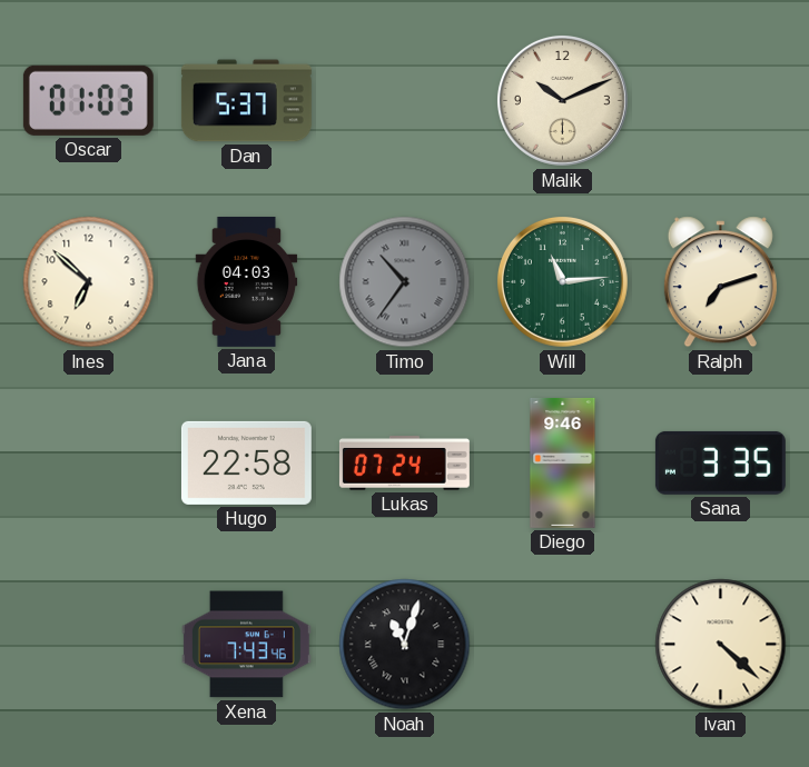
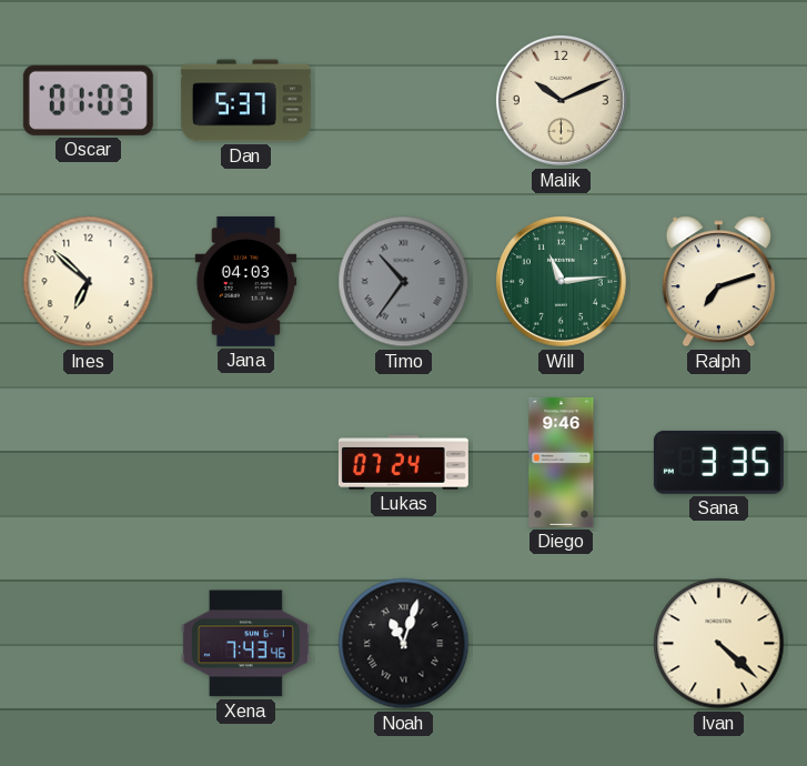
Hugo: 22:58 -> none
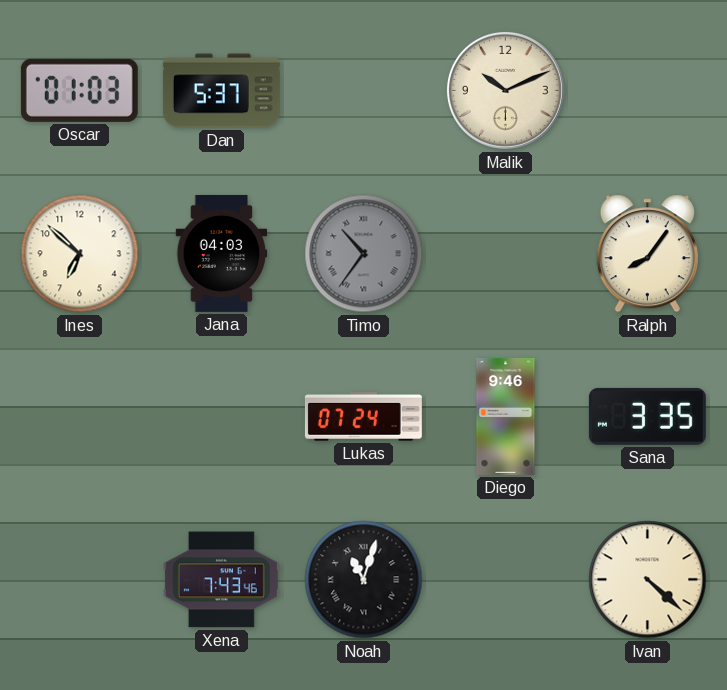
Will: 11:14 -> none
Ralph: 7:12 -> 8:06
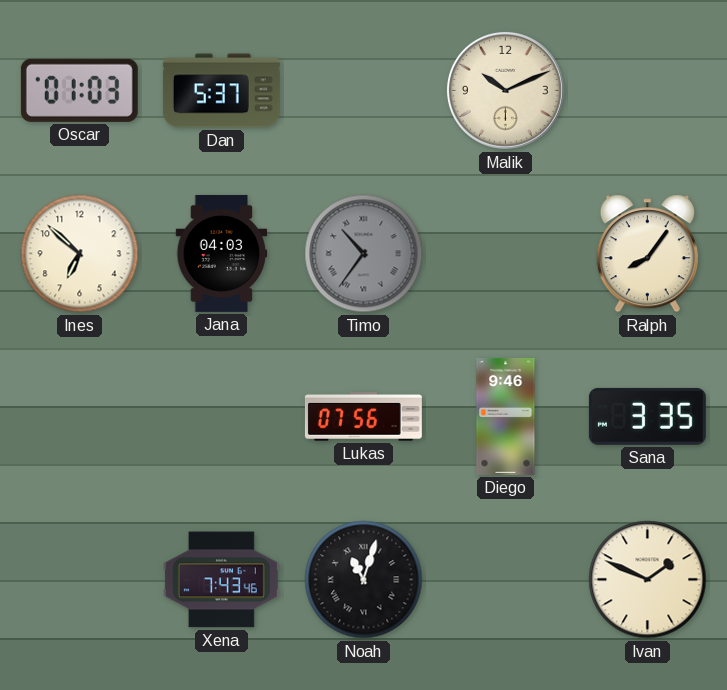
Lukas: 07:24 -> 07:56
Ivan: 4:22 -> 1:49
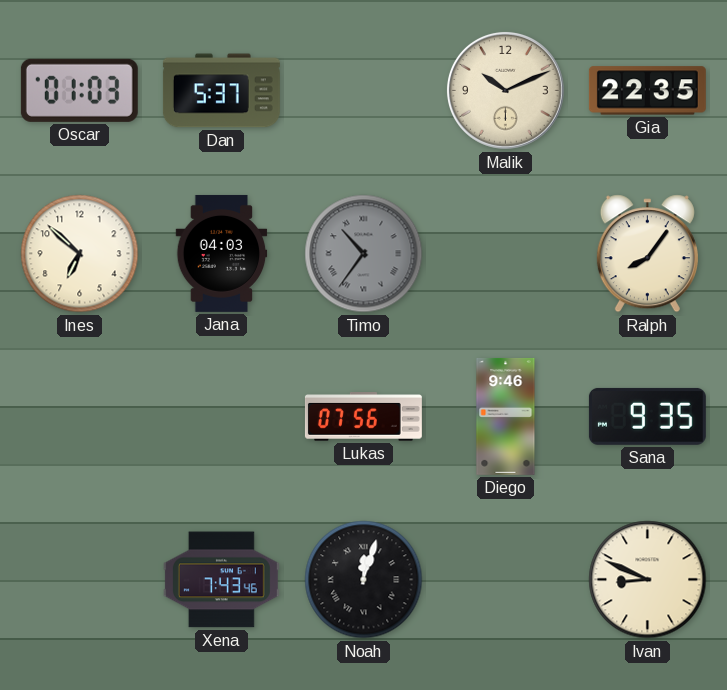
Gia: none -> 22:35
Sana: 3:35 -> 9:35
Noah: 11:03 -> 12:03
Ivan: 1:49 -> 8:49
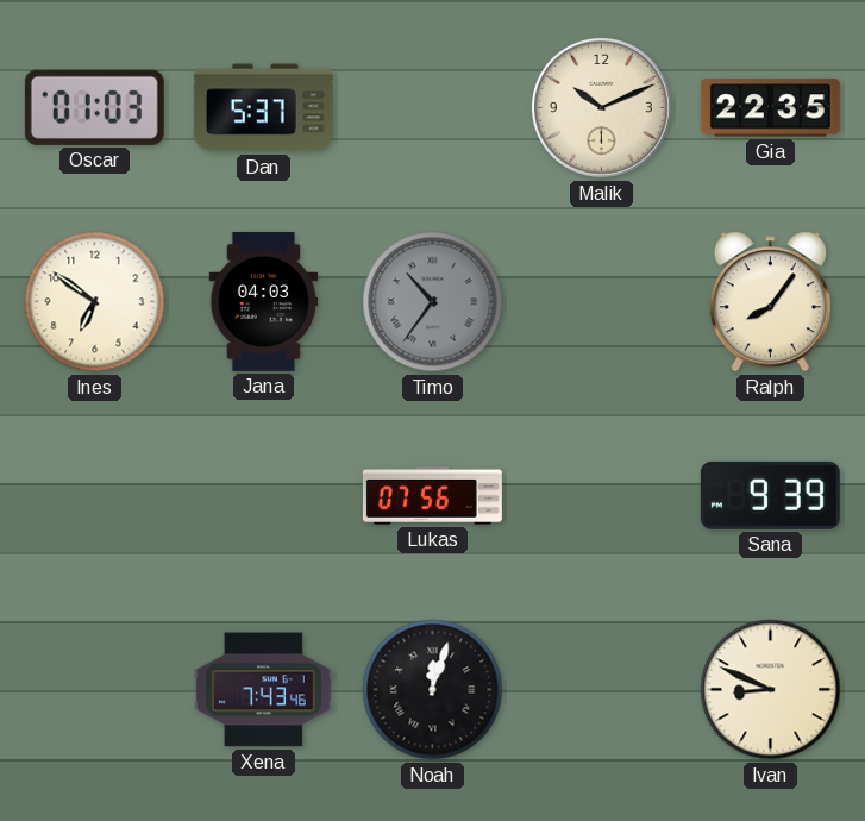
Ines: 6:52 -> 6:51
Diego: 9:46 -> none
Sana: 9:35 -> 9:39
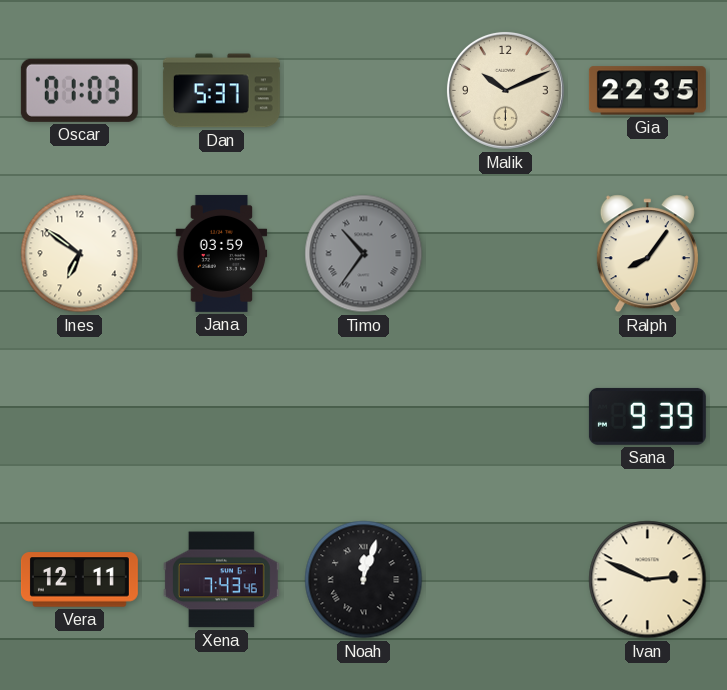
Jana: 04:03 -> 03:59
Lukas: 07:56 -> none
Vera: none -> 12:11
Ivan: 8:49 -> 2:49
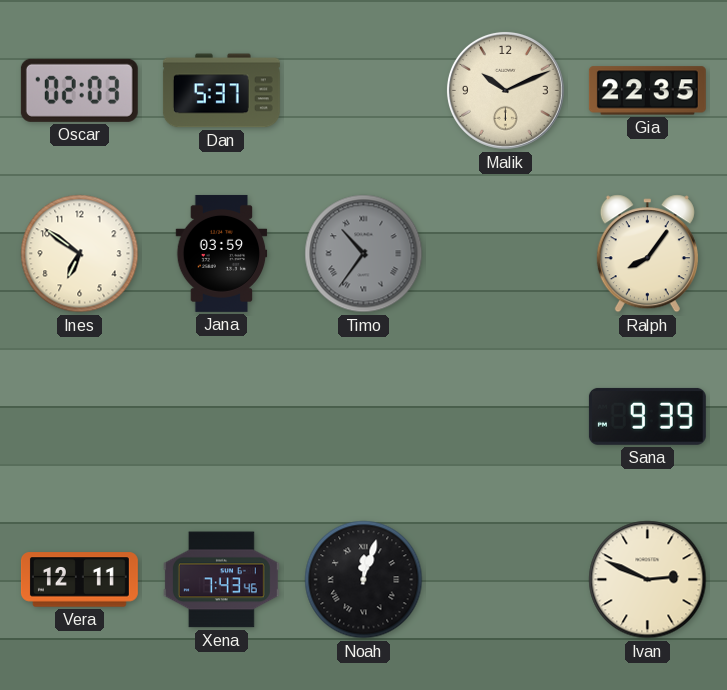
Oscar: 01:03 -> 02:03
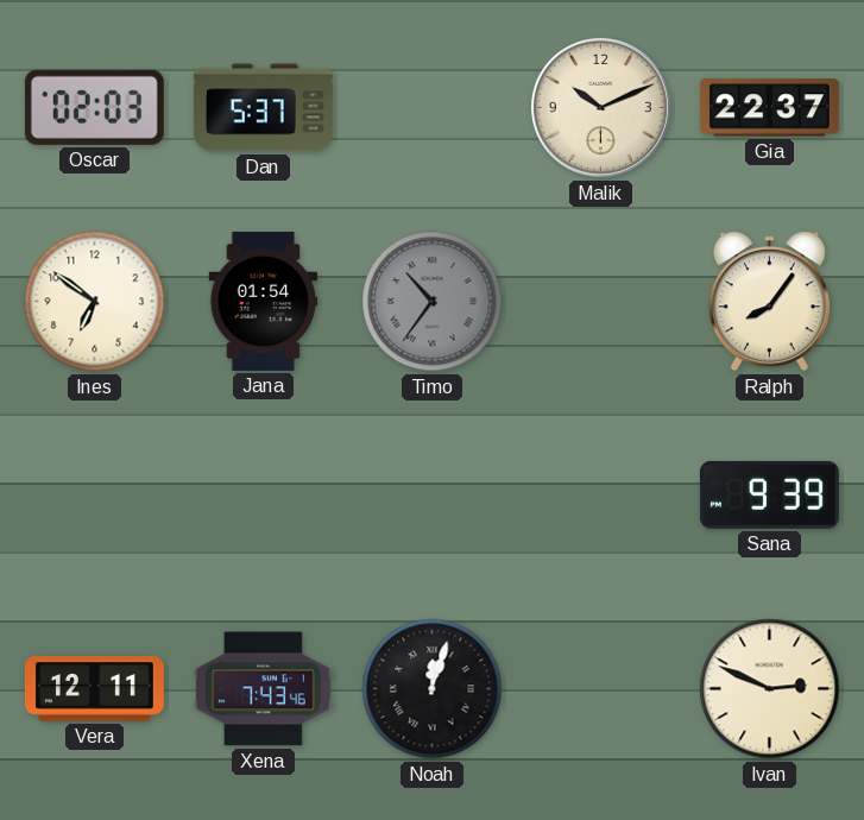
Gia: 22:35 -> 22:37
Jana: 03:59 -> 01:54
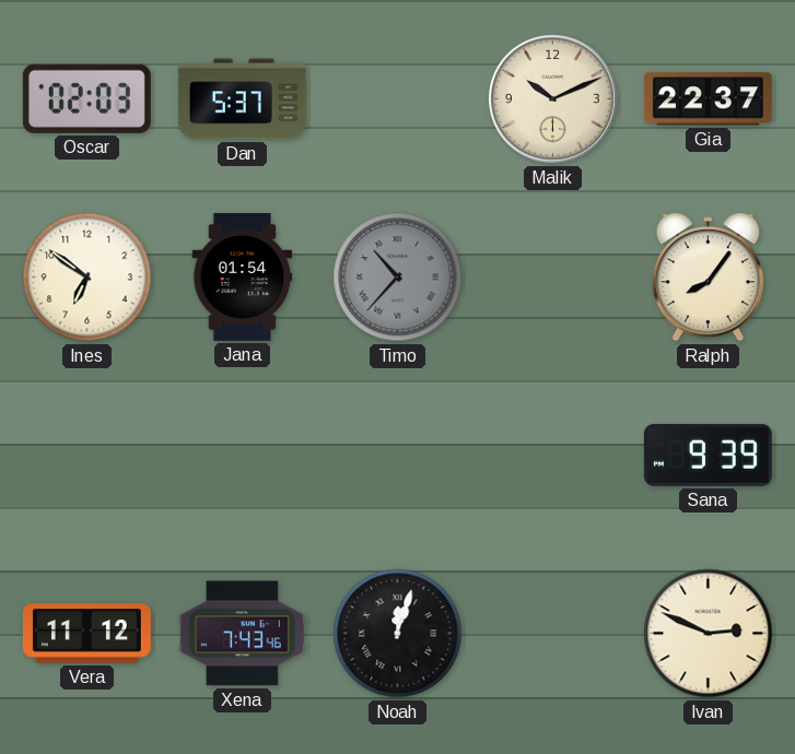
Timo: 10:36 -> 10:37
Vera: 12:11 -> 11:12
